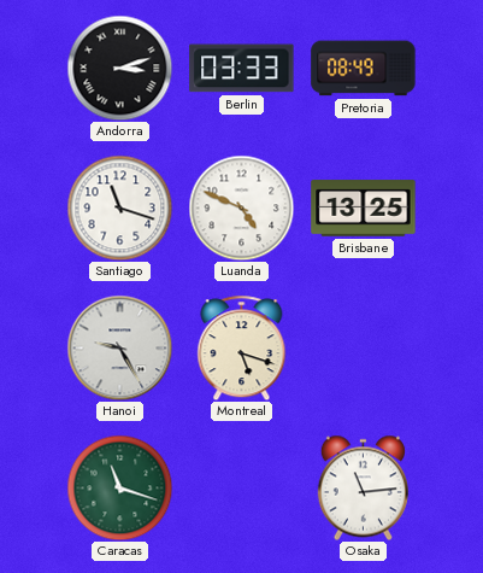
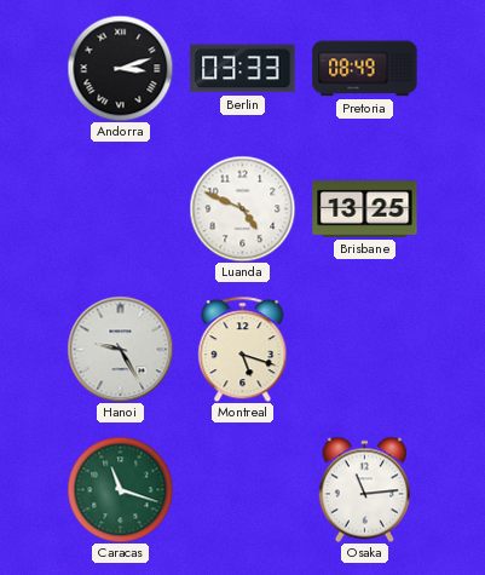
Santiago: 11:18 -> none
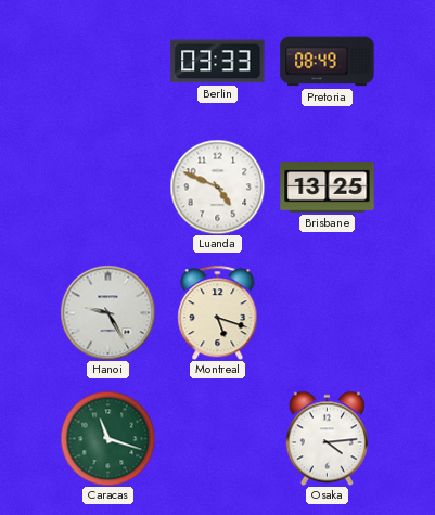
Andorra: 3:12 -> none
Osaka: 11:14 -> 4:14
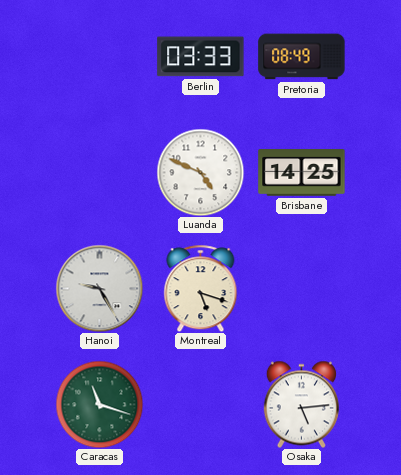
Brisbane: 13:25 -> 14:25
Osaka: 4:14 -> 5:14
